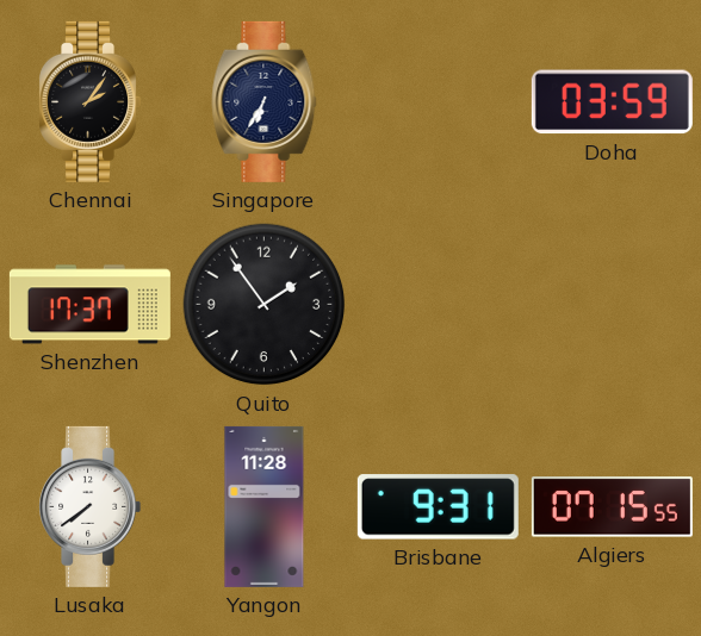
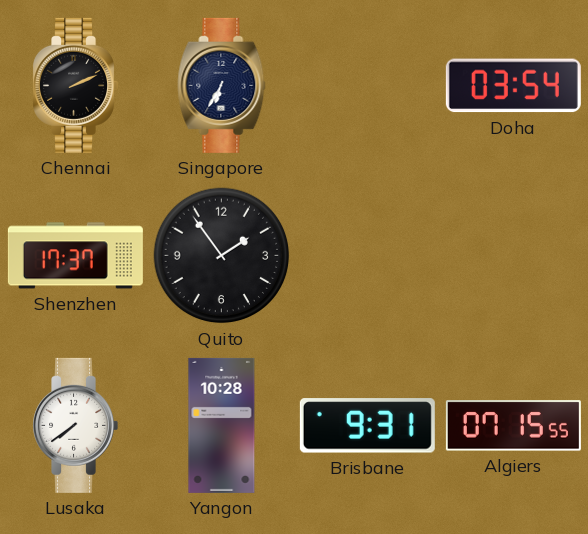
Chennai: 2:06 -> 2:11
Doha: 03:59 -> 03:54
Yangon: 11:28 -> 10:28
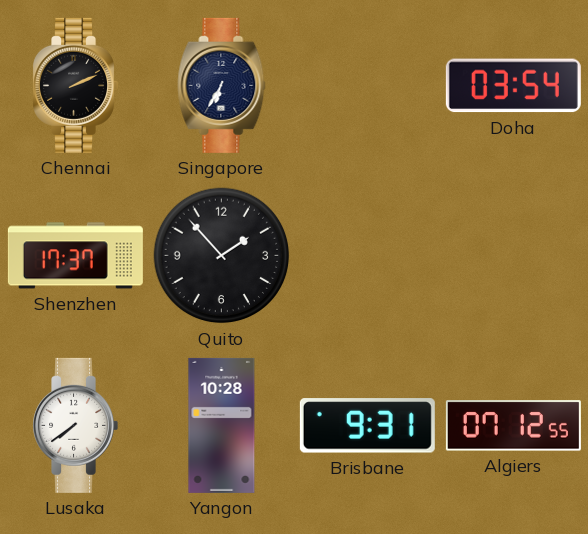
Quito: 1:54 -> 1:53
Algiers: 07:15 -> 07:12
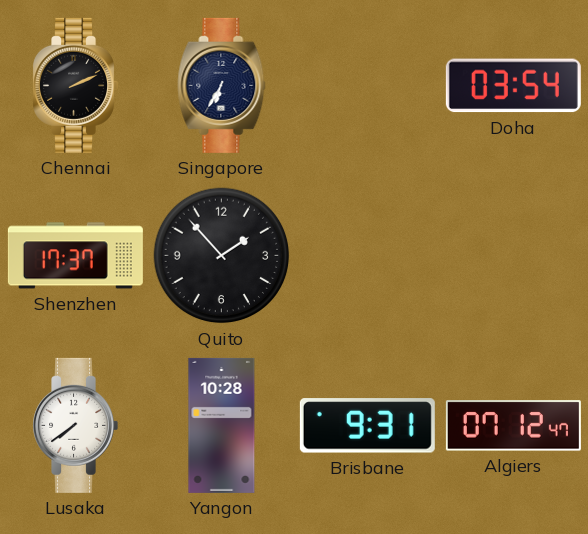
Algiers: 07:12:55 -> 07:12:47
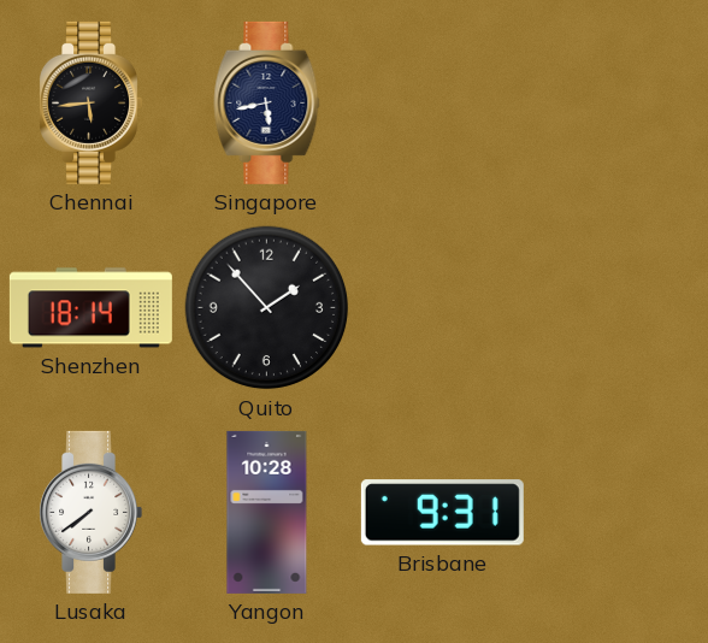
Chennai: 2:11 -> 5:44
Singapore: 6:35 -> 5:43
Doha: 03:54 -> none
Shenzhen: 17:37 -> 18:14
Algiers: 07:12 -> none
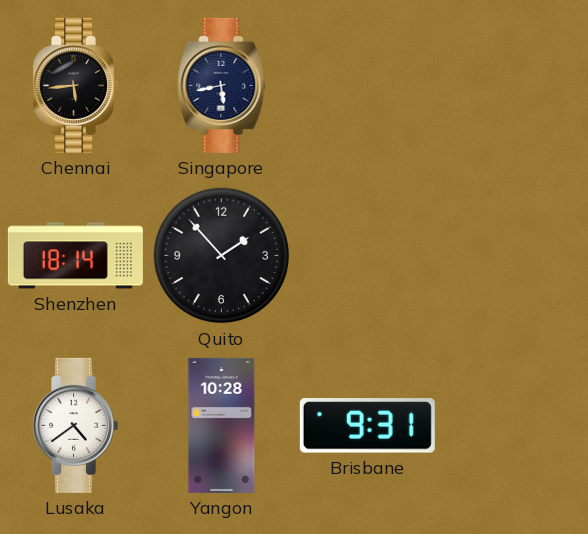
Lusaka: 7:39 -> 4:39
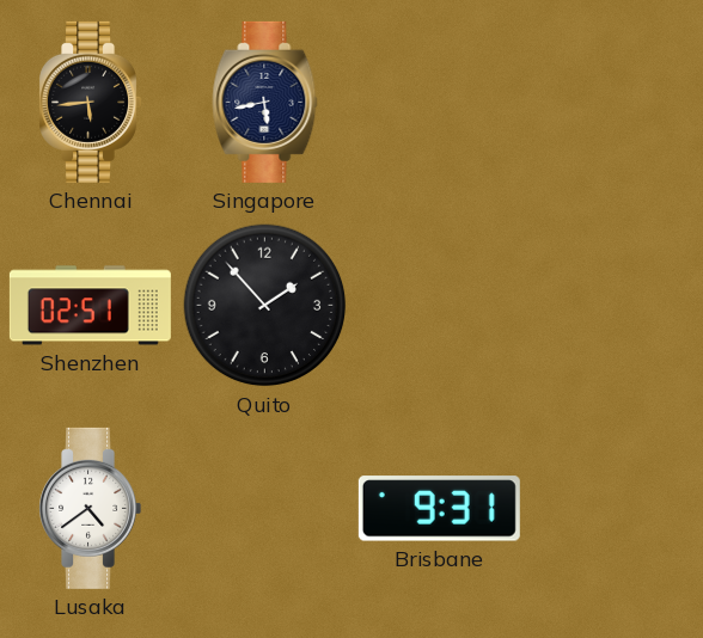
Shenzhen: 18:14 -> 02:51
Yangon: 10:28 -> none
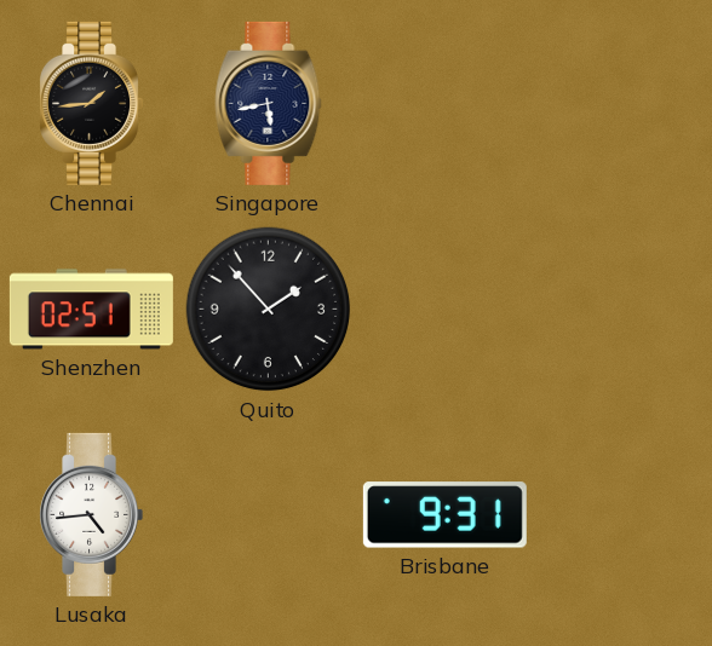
Chennai: 5:44 -> 1:44
Lusaka: 4:39 -> 4:44
